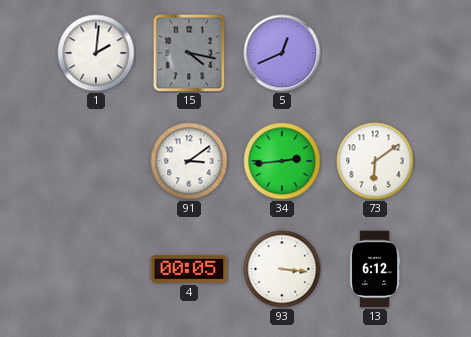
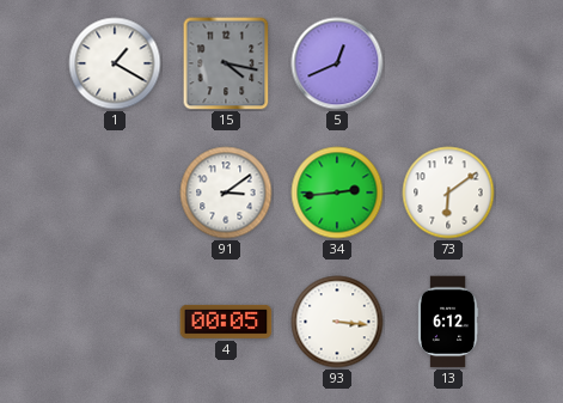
1: 2:01 -> 1:20
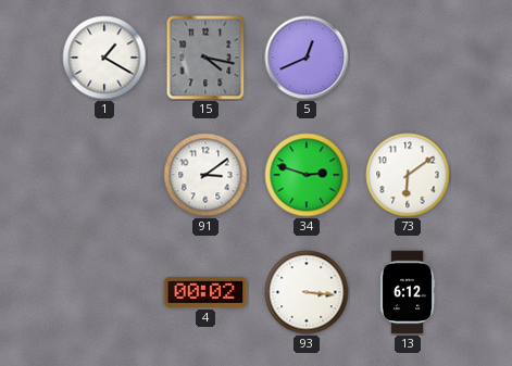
34: 2:44 -> 2:48
4: 00:05 -> 00:02
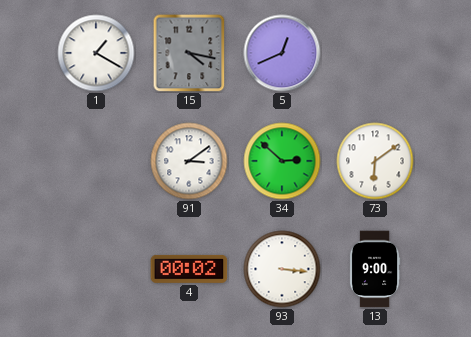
34: 2:48 -> 2:52
13: 6:12 -> 9:00
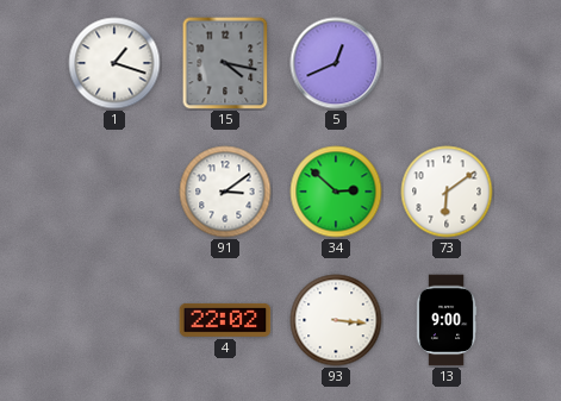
1: 1:20 -> 1:18
4: 00:02 -> 22:02
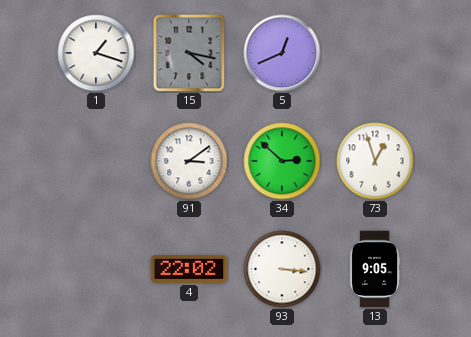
73: 6:09 -> 12:57
13: 9:00 -> 9:05
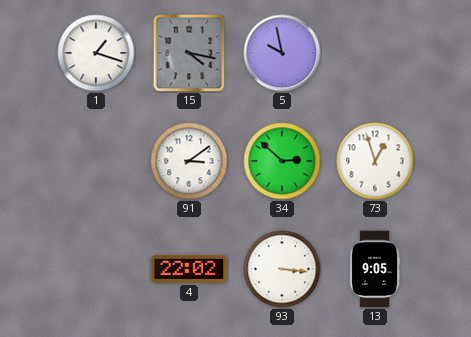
5: 12:41 -> 9:58
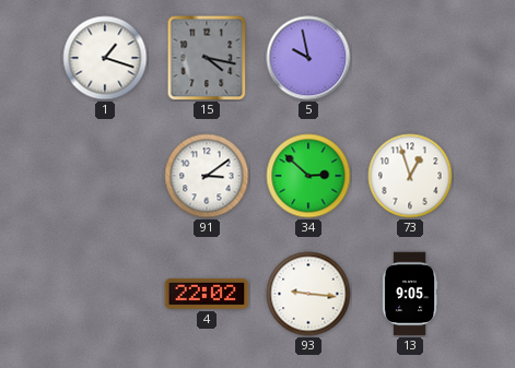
93: 3:16 -> 9:16
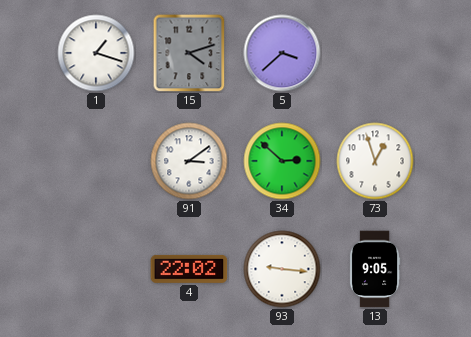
15: 4:17 -> 4:12
5: 9:58 -> 3:38
